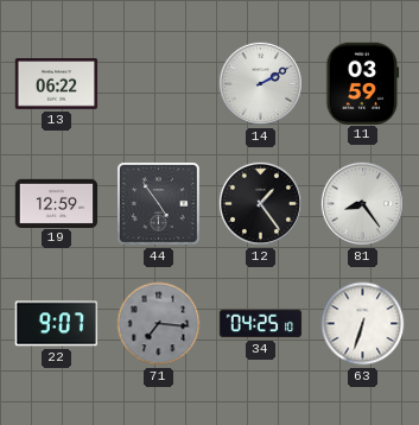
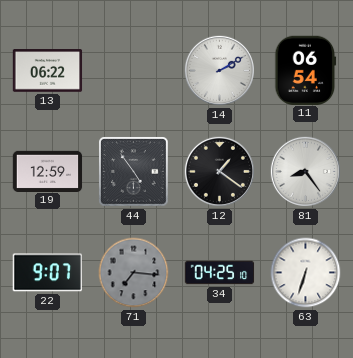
11: 03:59 -> 06:54
12: 1:24 -> 1:21
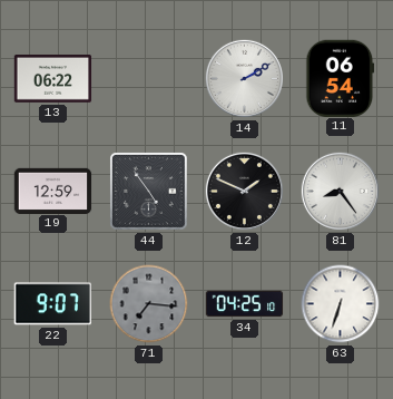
12: 1:21 -> 1:49
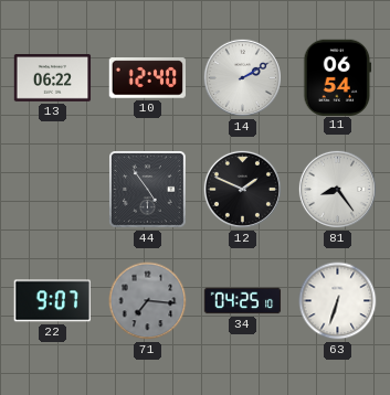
10: none -> 12:40
19: 12:59 -> none
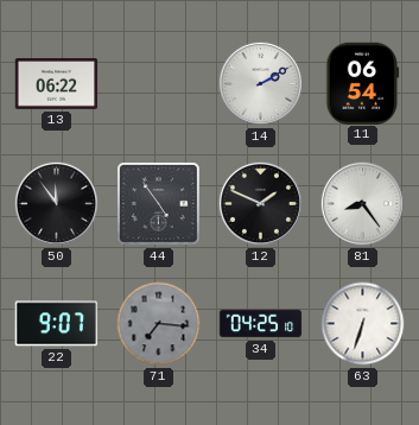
10: 12:40 -> none
50: none -> 11:54
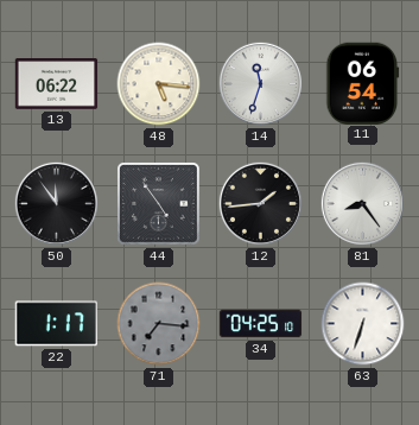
48: none -> 5:16
14: 2:10 -> 11:33
12: 1:49 -> 1:44
22: 9:07 -> 1:17
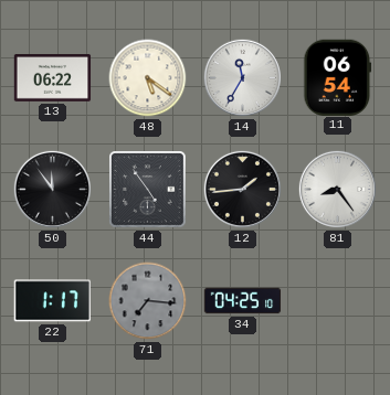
48: 5:16 -> 5:21
14: 11:33 -> 11:35
63: 6:33 -> none
